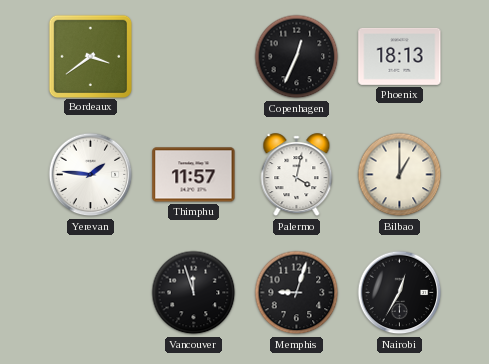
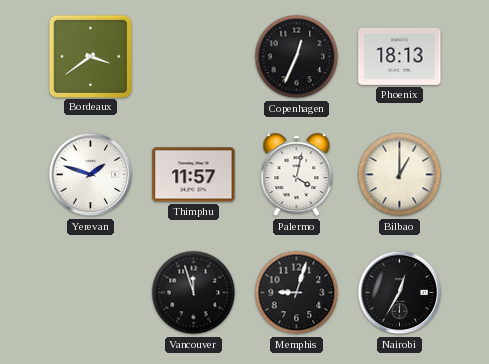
Yerevan: 1:46 -> 1:48
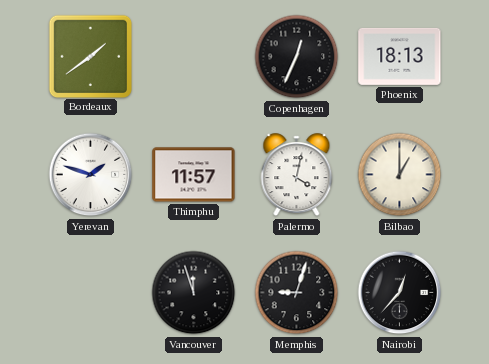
Bordeaux: 3:39 -> 1:39
Nairobi: 12:35 -> 12:37
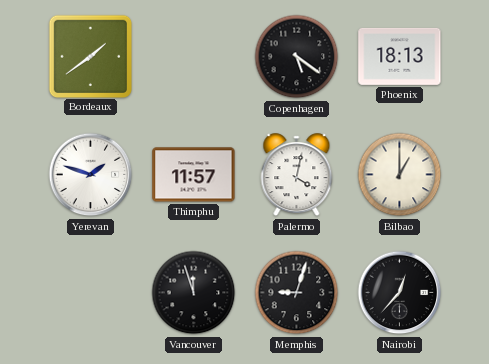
Copenhagen: 12:34 -> 5:21
